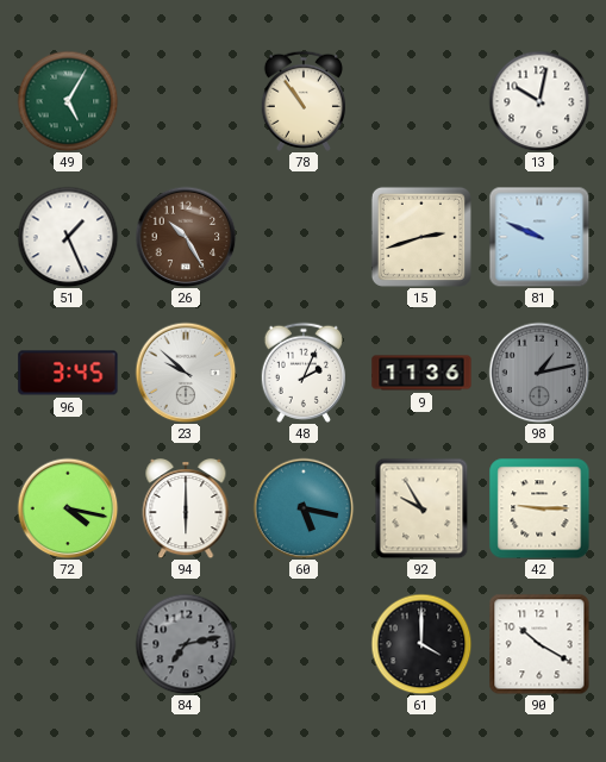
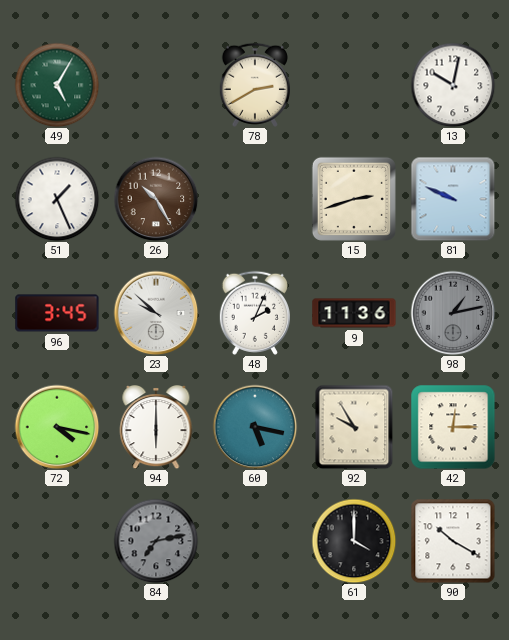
78: 10:54 -> 2:40
42: 9:15 -> 12:15
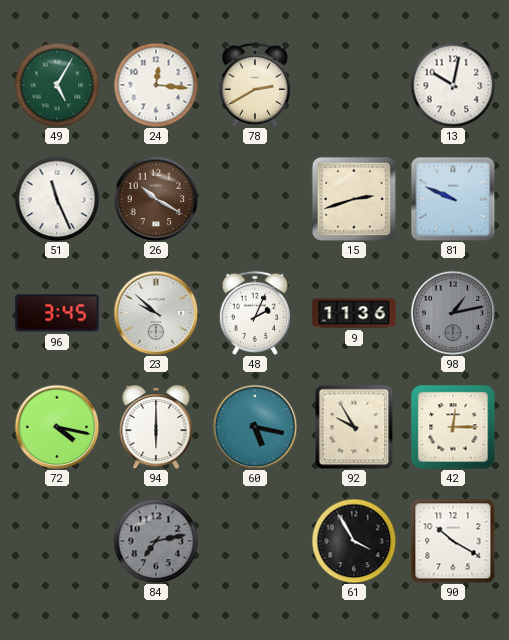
24: none -> 12:16
51: 1:26 -> 11:26
26: 10:25 -> 10:20
61: 4:00 -> 3:55
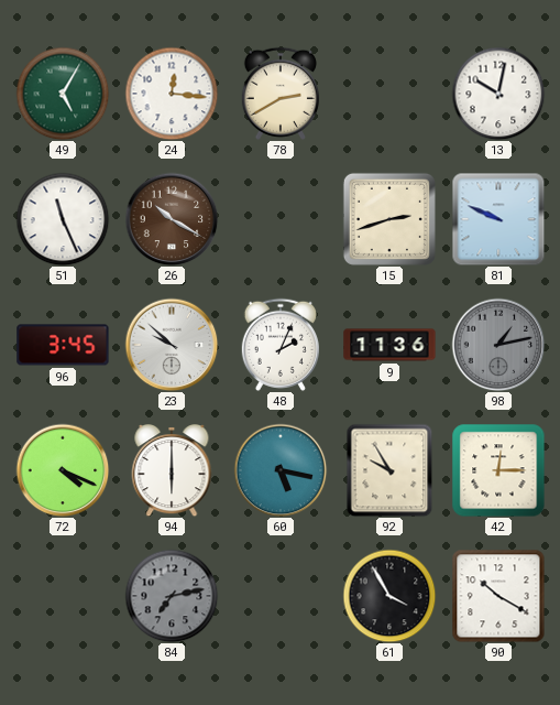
72: 4:17 -> 4:19
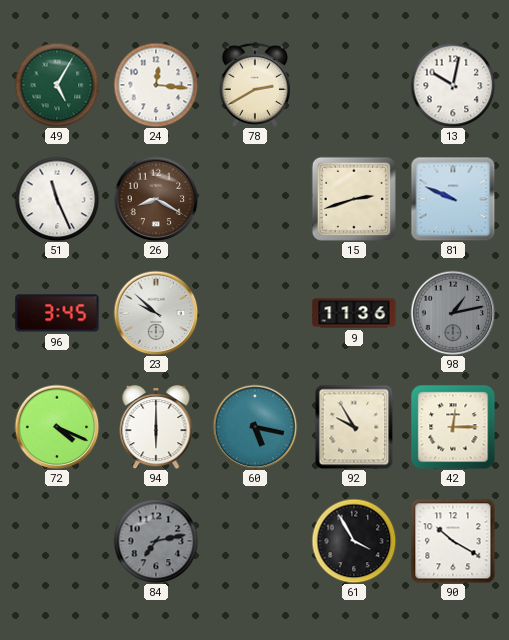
26: 10:20 -> 8:20
48: 2:04 -> none
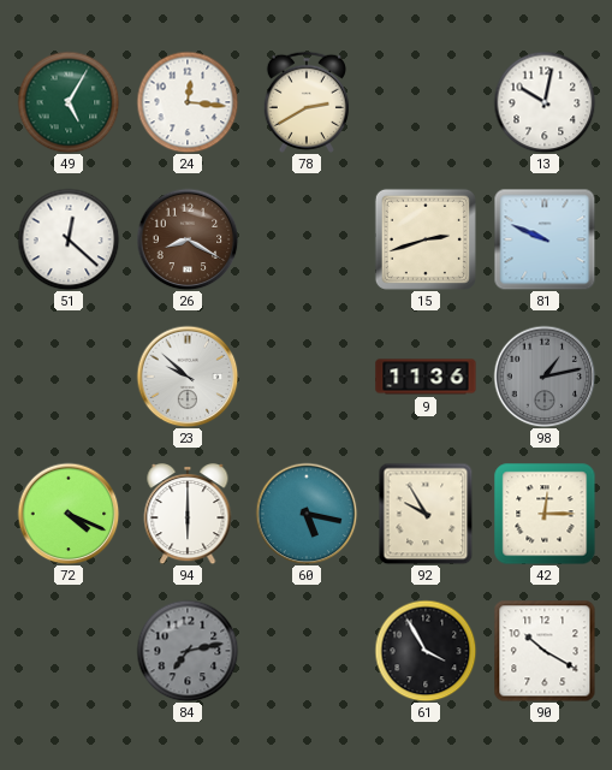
51: 11:26 -> 12:22
96: 3:45 -> none
